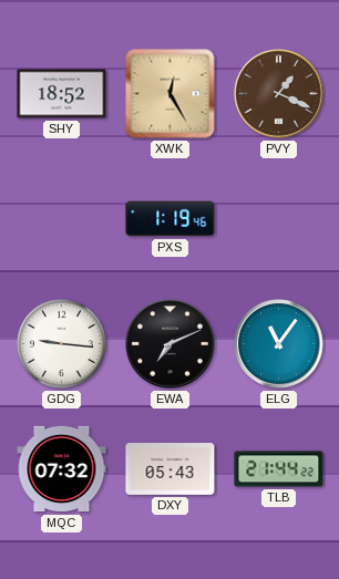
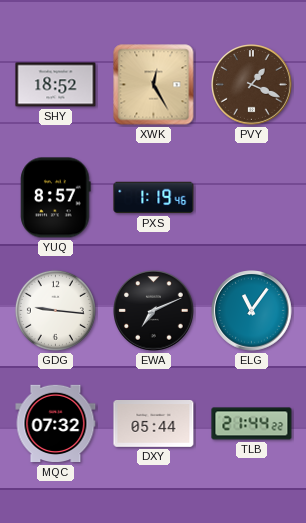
YUQ: none -> 8:57
DXY: 05:43 -> 05:44
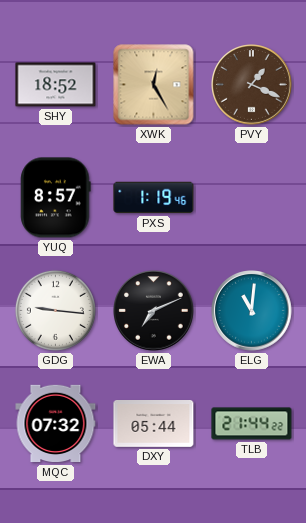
ELG: 11:06 -> 11:01
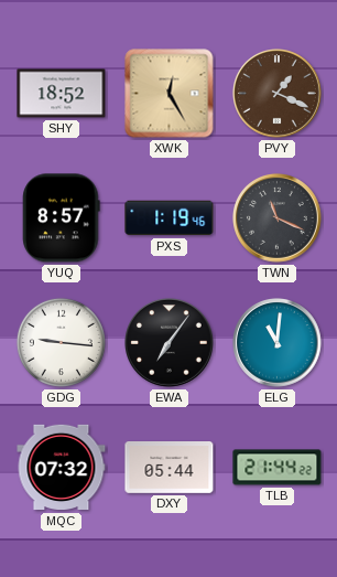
TWN: none -> 11:19
EWA: 7:11 -> 7:06
